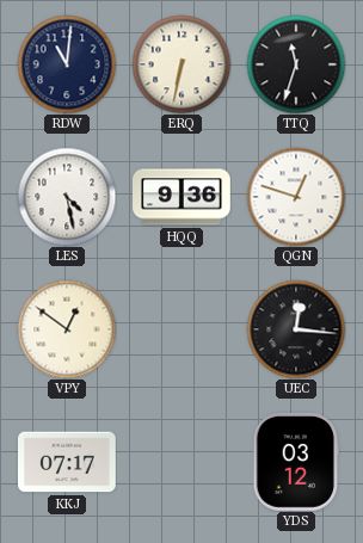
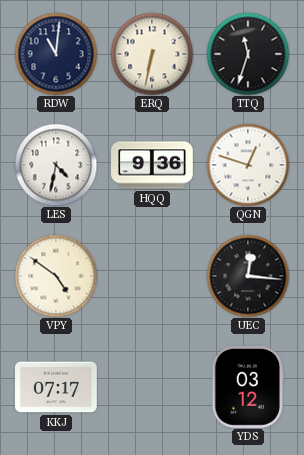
LES: 4:28 -> 4:32
VPY: 12:51 -> 4:51
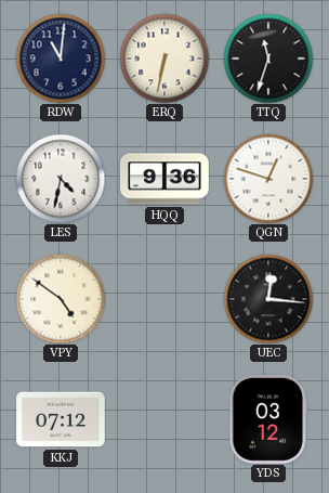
KKJ: 07:17 -> 07:12
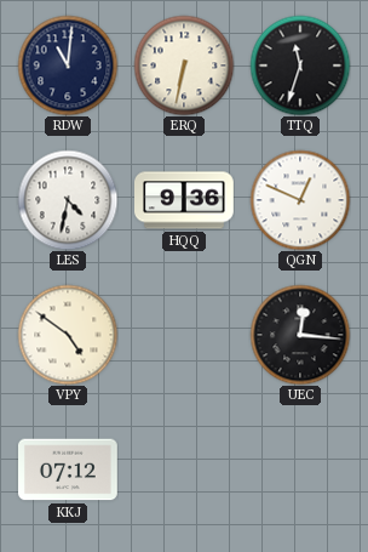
QGN: 12:48 -> 12:49
YDS: 03:12 -> none
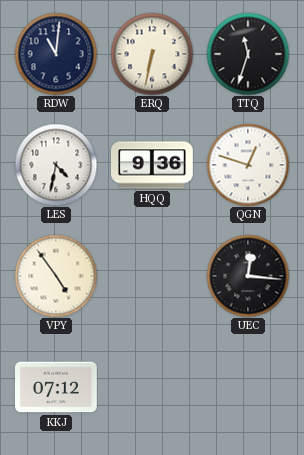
QGN: 12:49 -> 12:48
VPY: 4:51 -> 4:54
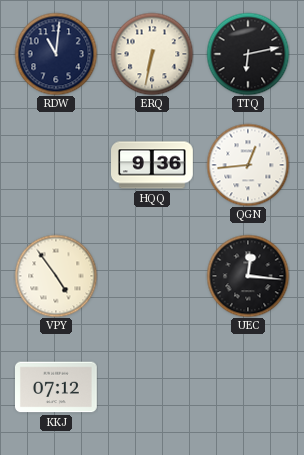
TTQ: 11:33 -> 6:13
LES: 4:32 -> none
QGN: 12:48 -> 12:44
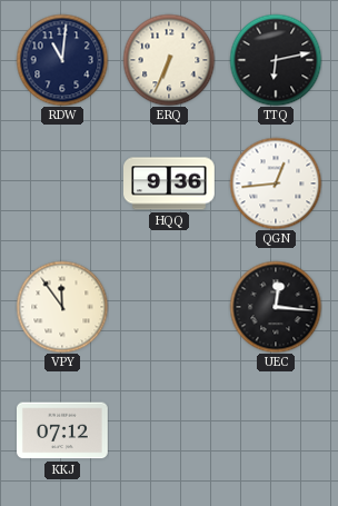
ERQ: 6:32 -> 6:34
VPY: 4:54 -> 11:54
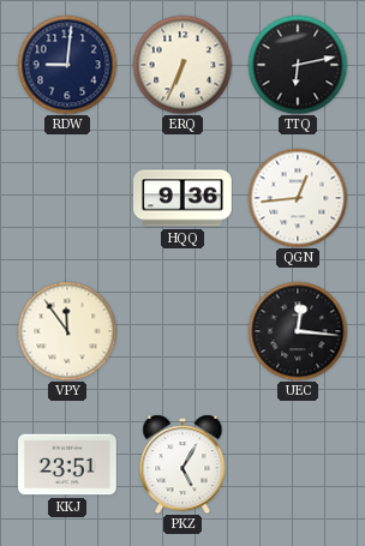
RDW: 11:01 -> 9:01
KKJ: 07:12 -> 23:51
PKZ: none -> 5:05
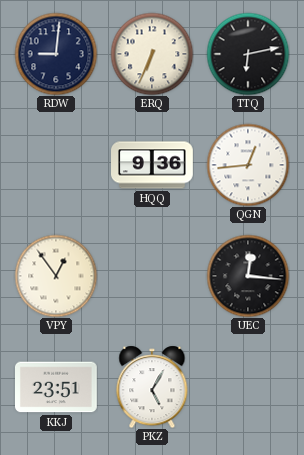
VPY: 11:54 -> 12:54
